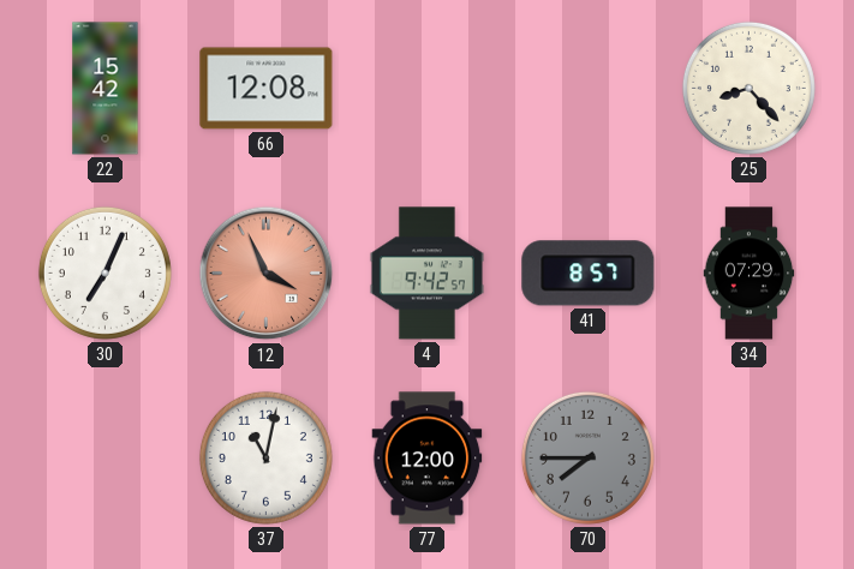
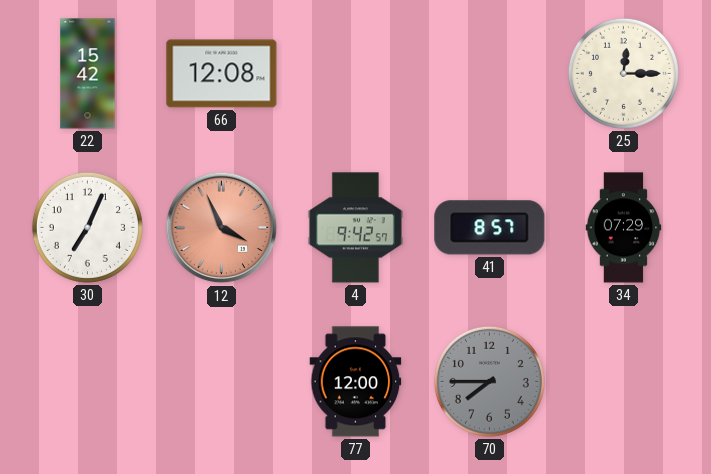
25: 8:23 -> 12:15
37: 11:02 -> none
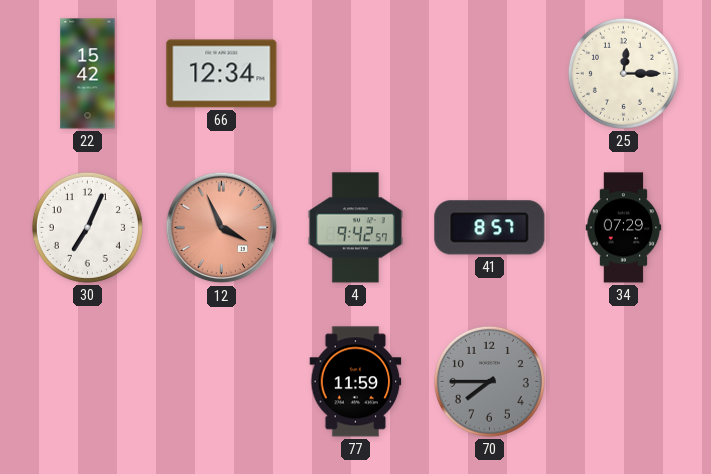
66: 12:08 -> 12:34
77: 12:00 -> 11:59
